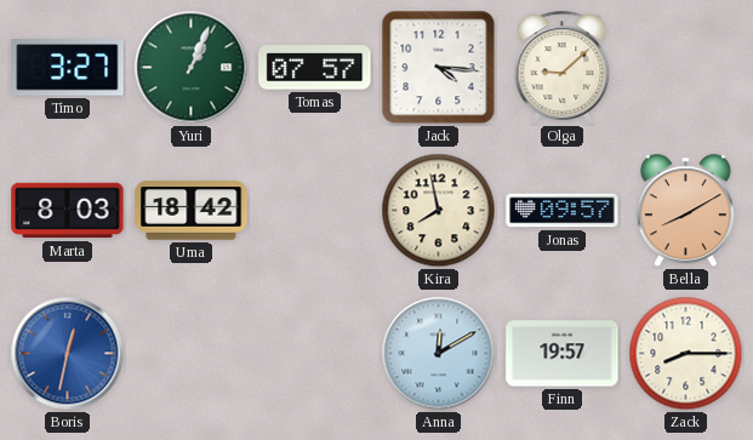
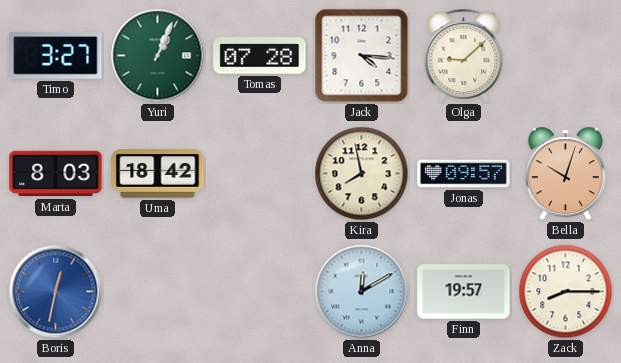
Tomas: 07:57 -> 07:28
Bella: 8:10 -> 10:03
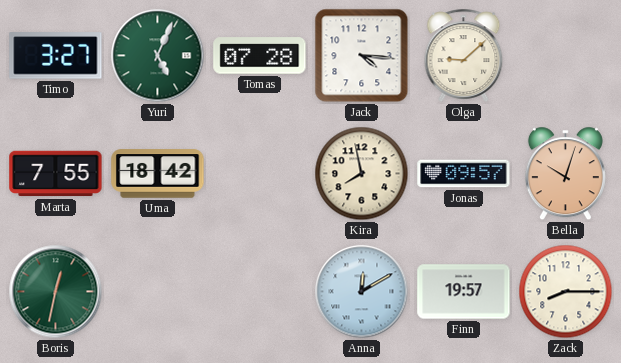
Yuri: 1:04 -> 5:04
Marta: 8:03 -> 7:55
Boris dial: blue -> green
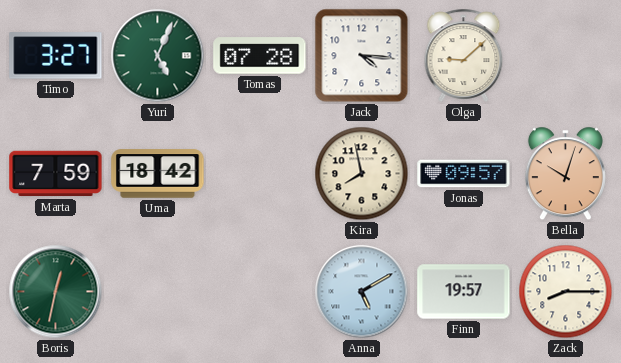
Marta: 7:55 -> 7:59
Anna: 12:10 -> 5:10
